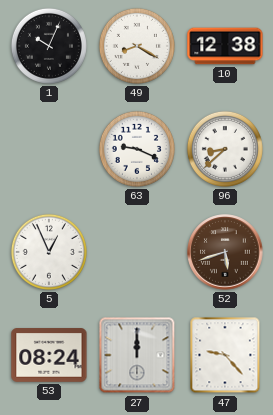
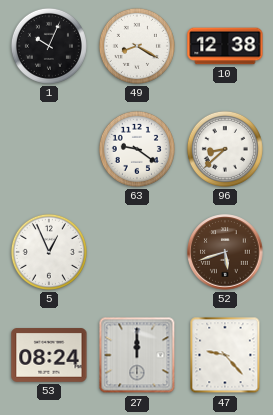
63: 9:19 -> 9:21
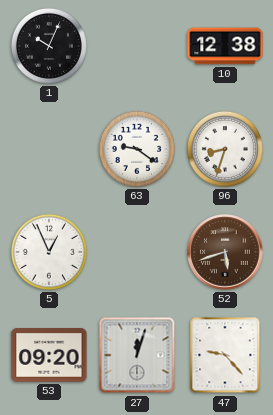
49: 8:20 -> none
96: 8:38 -> 8:33
53: 08:24 -> 09:20
27: 12:00 -> 12:03
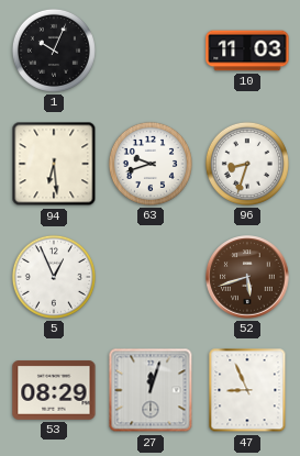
10: 12:38 -> 11:03
94: none -> 6:29
63: 9:21 -> 9:42
53: 09:20 -> 08:29
47: 9:23 -> 8:56
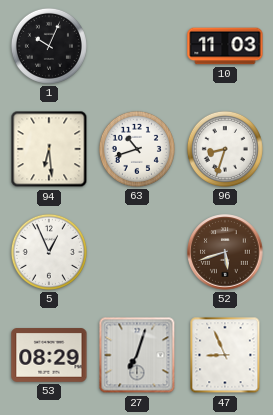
63: 9:42 -> 10:42
27: 12:03 -> 7:03
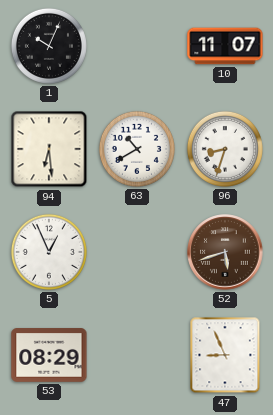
10: 11:03 -> 11:07
63: 10:42 -> 10:40
27: 7:03 -> none
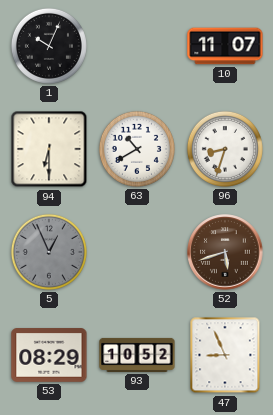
94: 6:29 -> 6:30
5 dial: white -> grey
93: none -> 10:52
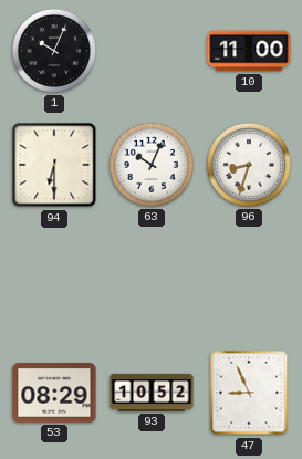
10: 11:07 -> 11:00
63: 10:40 -> 10:04
5: 12:56 -> none
52: 5:42 -> none
